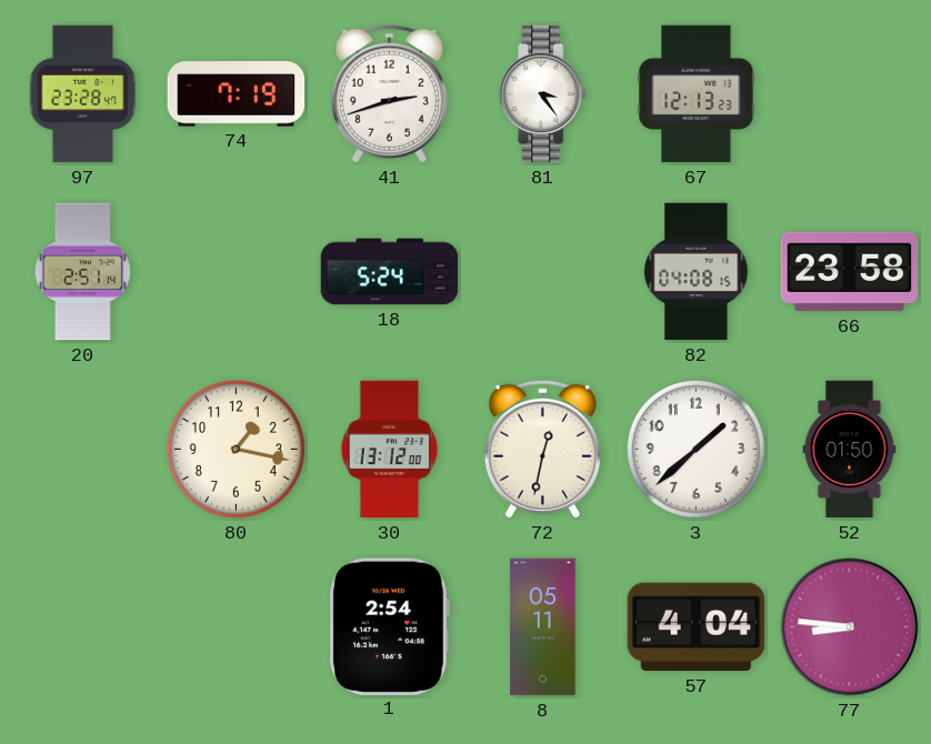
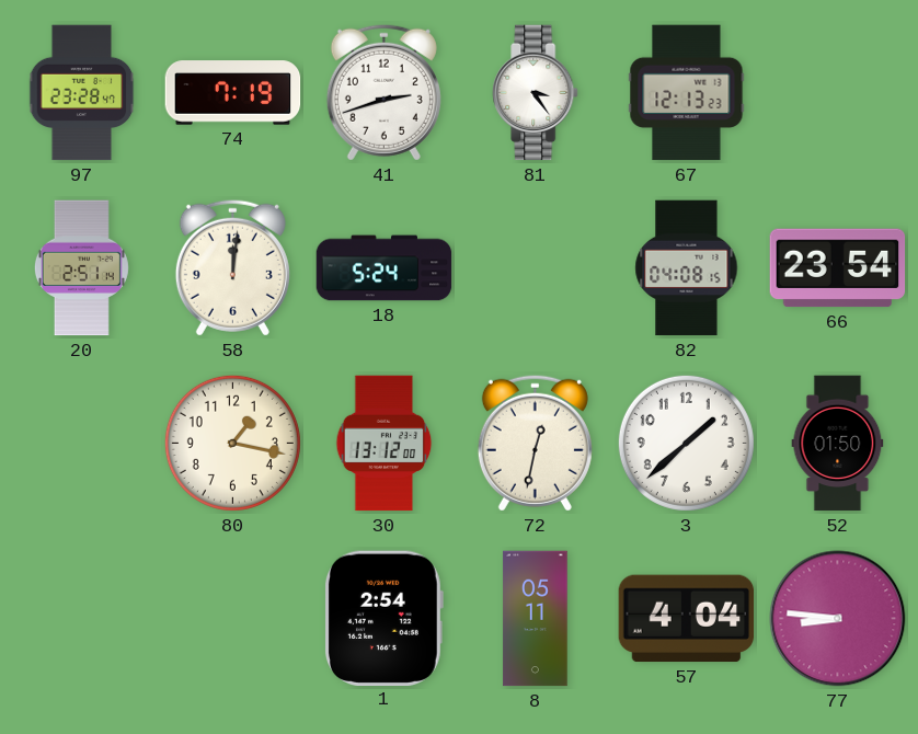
58: none -> 12:01
66: 23:58 -> 23:54
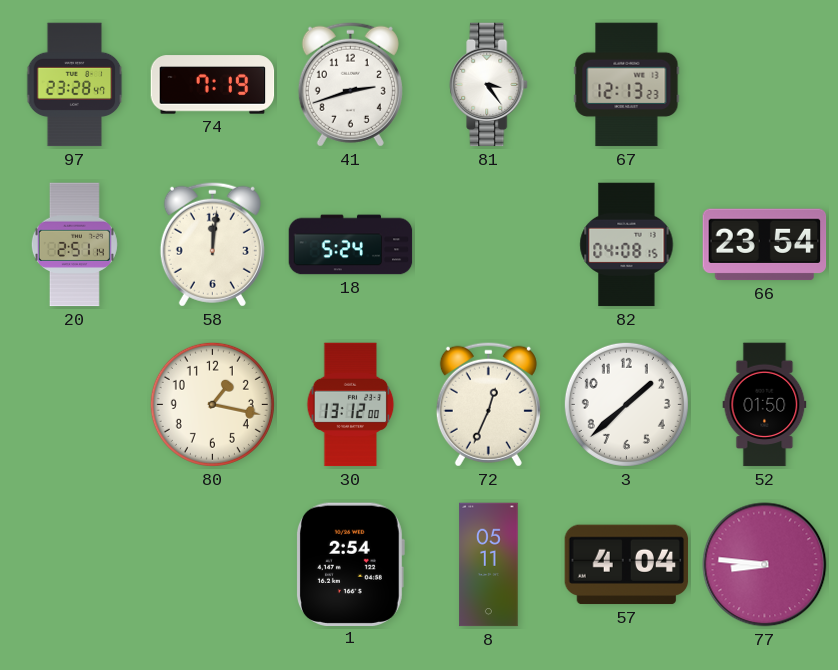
72: 12:32 -> 12:34
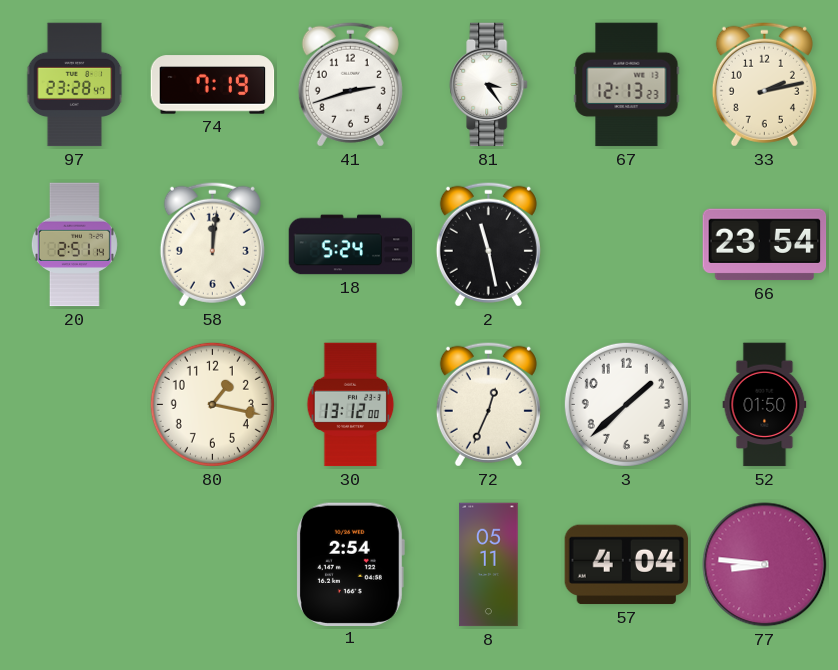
33: none -> 2:13
2: none -> 11:28
82: 04:08 -> none
